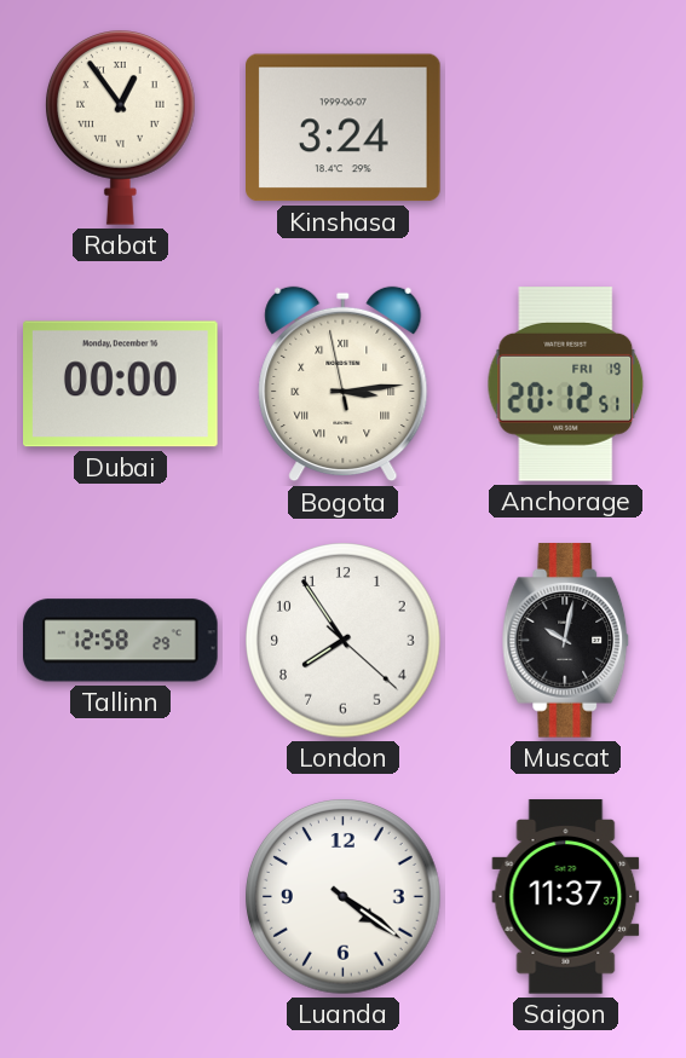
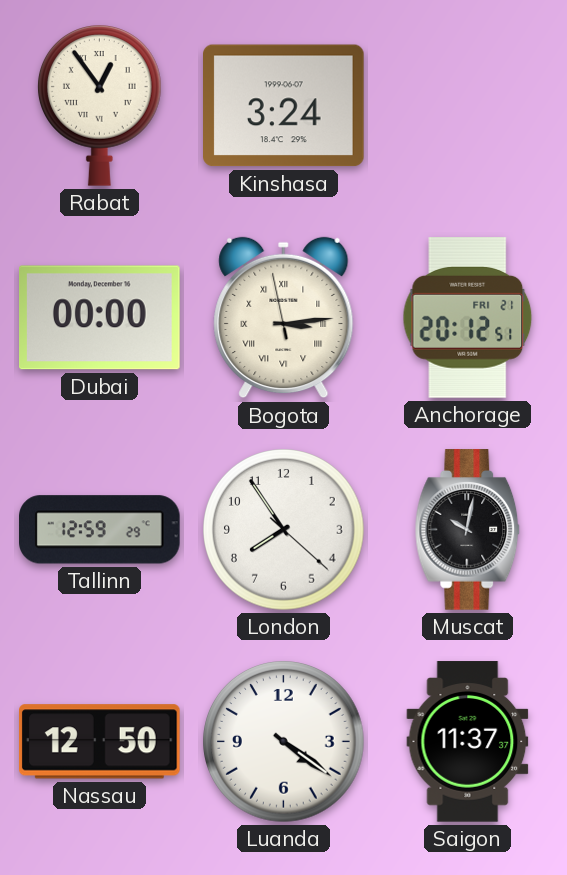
Anchorage date: FRI 19 -> FRI 21
Tallinn: 12:58 -> 12:59
Nassau: none -> 12:50
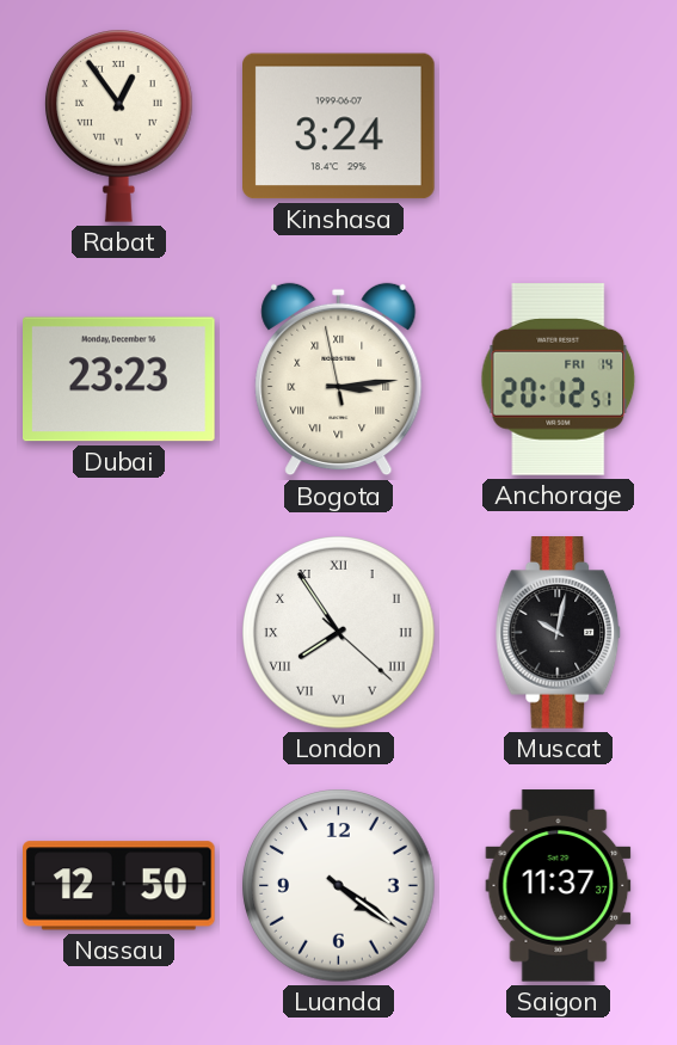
Dubai: 00:00 -> 23:23
Anchorage date: FRI 21 -> FRI 14
Tallinn: 12:59 -> none
London numerals: Arabic -> Roman
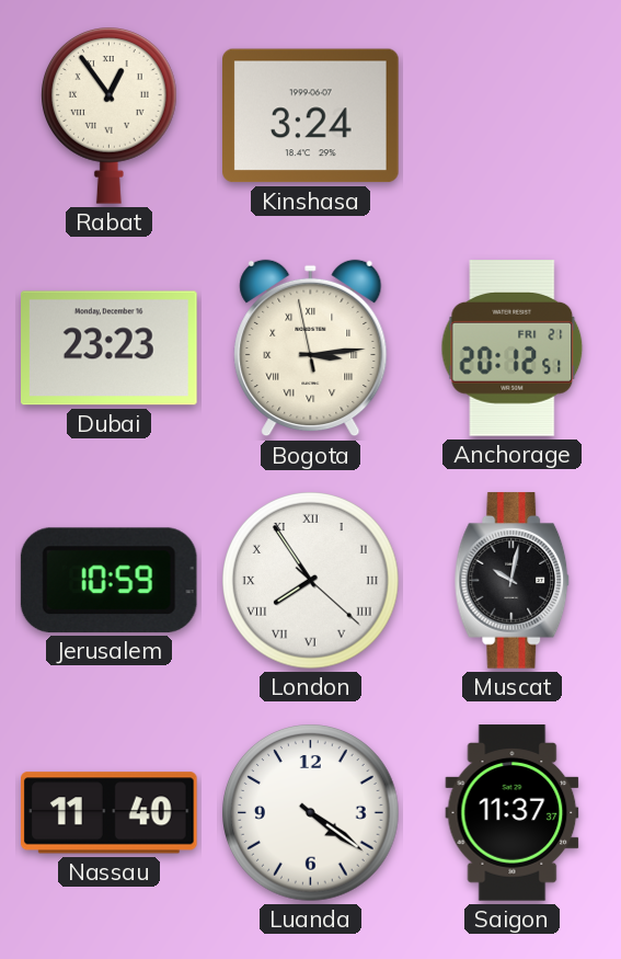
Anchorage date: FRI 14 -> FRI 21
Jerusalem: none -> 10:59
Nassau: 12:50 -> 11:40
